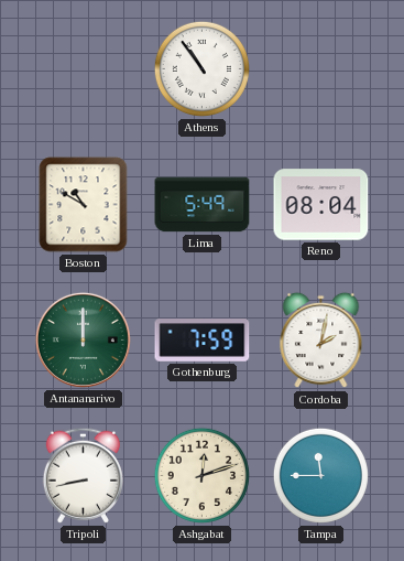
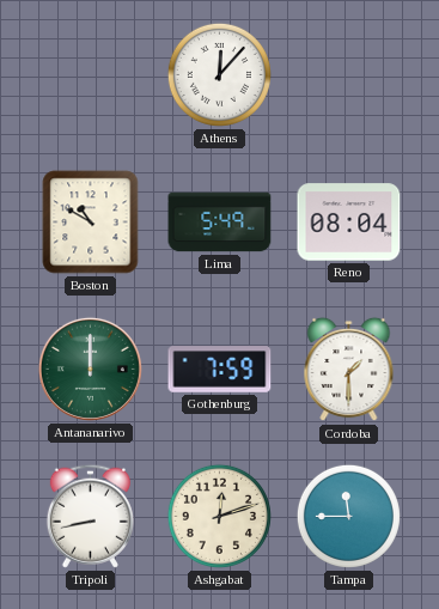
Athens: 10:54 -> 12:07
Cordoba: 2:02 -> 1:30
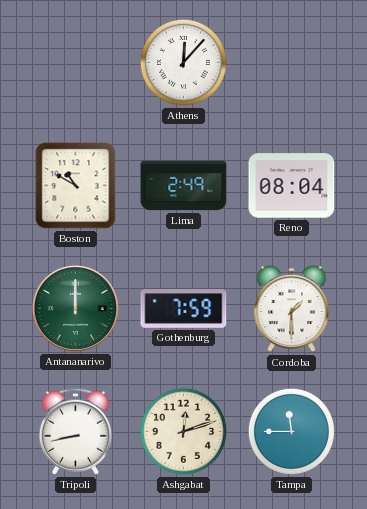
Lima: 5:49 -> 2:49
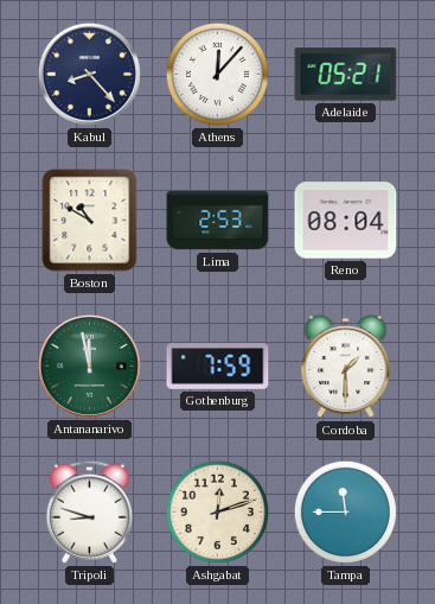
Kabul: none -> 8:23
Adelaide: none -> 05:21
Lima: 2:49 -> 2:53
Antananarivo: 12:00 -> 11:58
Tripoli: 8:43 -> 8:48
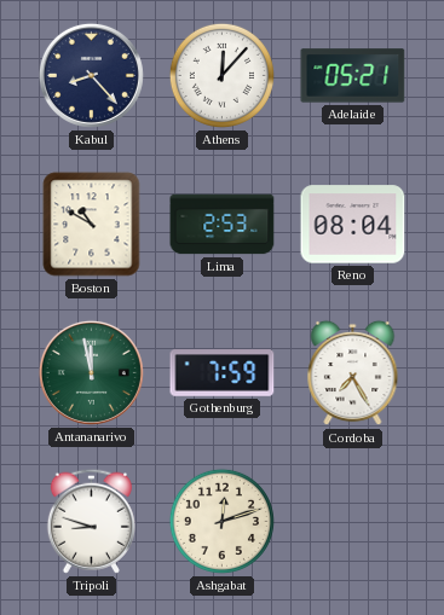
Cordoba: 1:30 -> 7:25
Tampa: 11:45 -> none
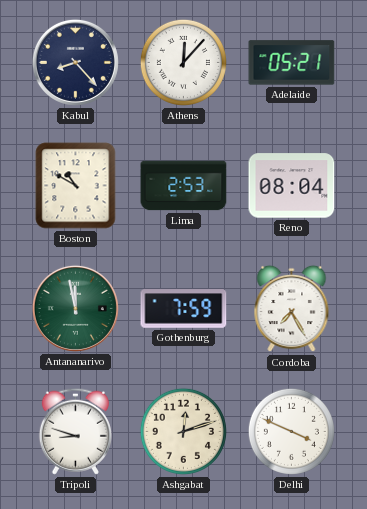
Delhi: none -> 3:49
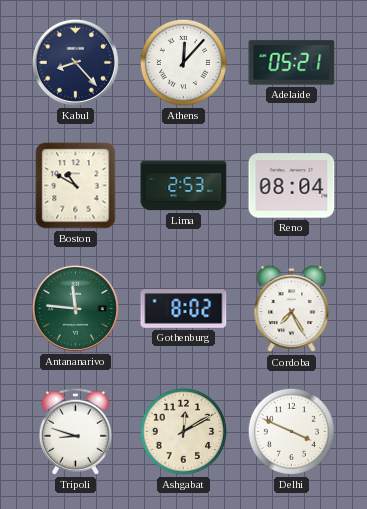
Antananarivo: 11:58 -> 11:46
Gothenburg: 7:59 -> 8:02
Ashgabat: 12:12 -> 12:10
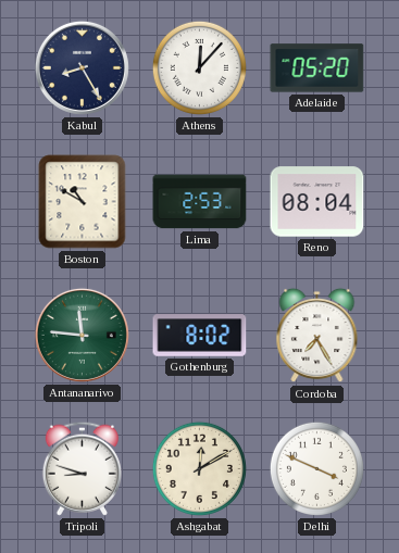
Kabul: 8:23 -> 8:25
Adelaide: 05:21 -> 05:20
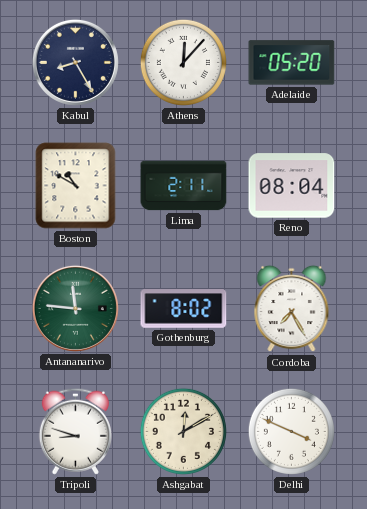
Lima: 2:53 -> 2:11
